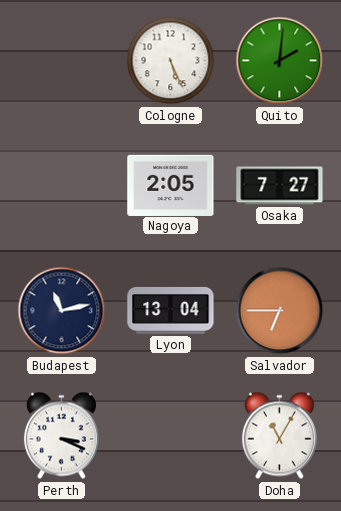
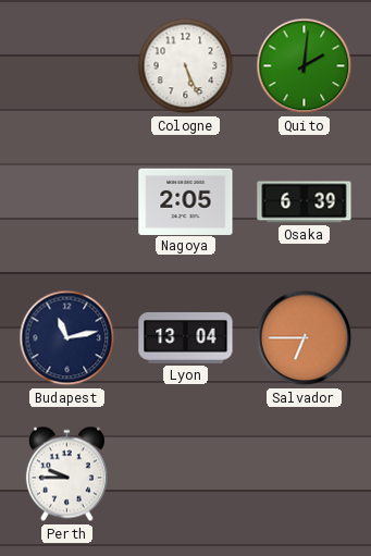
Osaka: 7:27 -> 6:39
Perth: 3:19 -> 9:45
Doha: 11:05 -> none
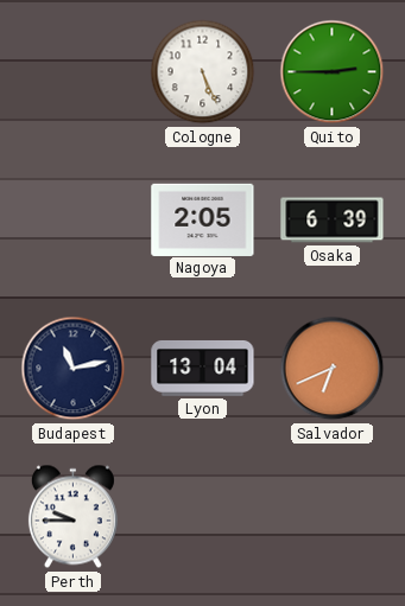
Quito: 2:01 -> 2:45
Salvador: 6:45 -> 6:41
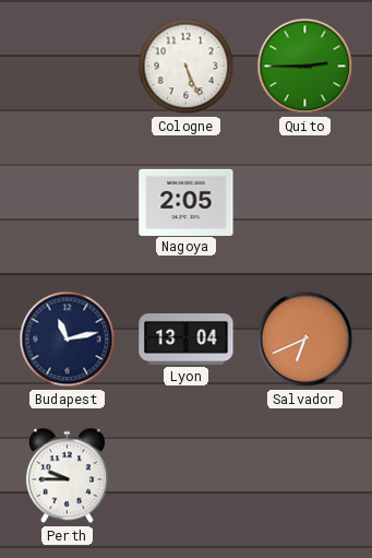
Osaka: 6:39 -> none
